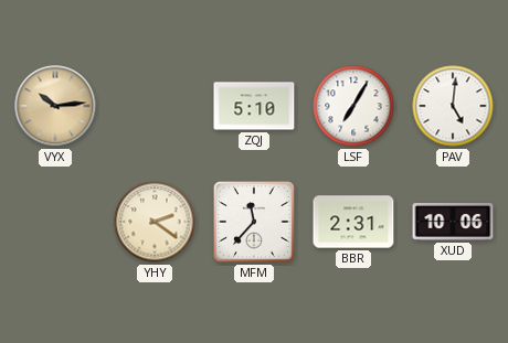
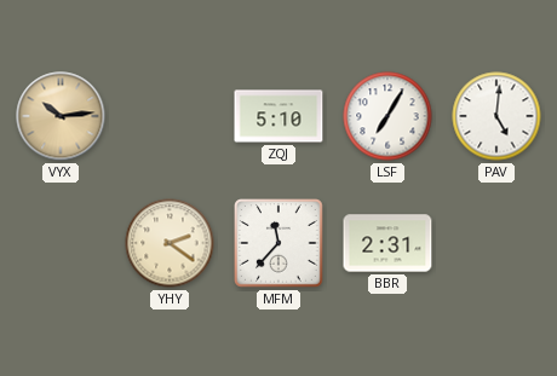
XUD: 10:06 -> none
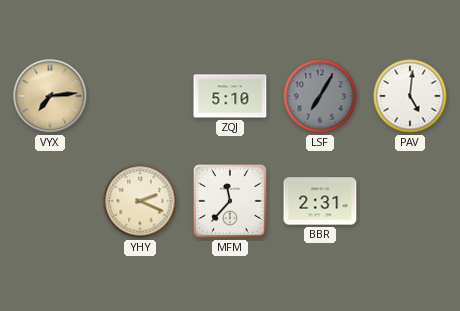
VYX: 10:14 -> 7:14
LSF dial: white -> grey
YHY: 2:21 -> 2:19
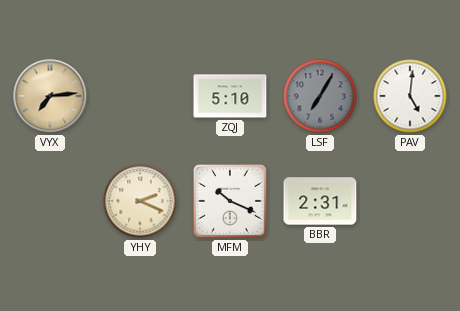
MFM: 11:37 -> 10:19
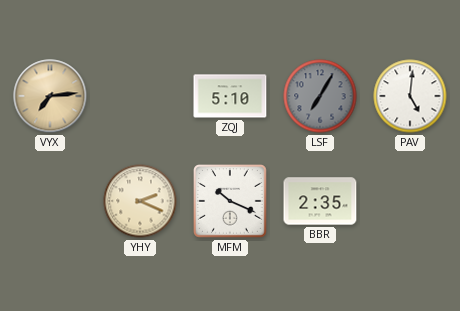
BBR: 2:31 -> 2:35
